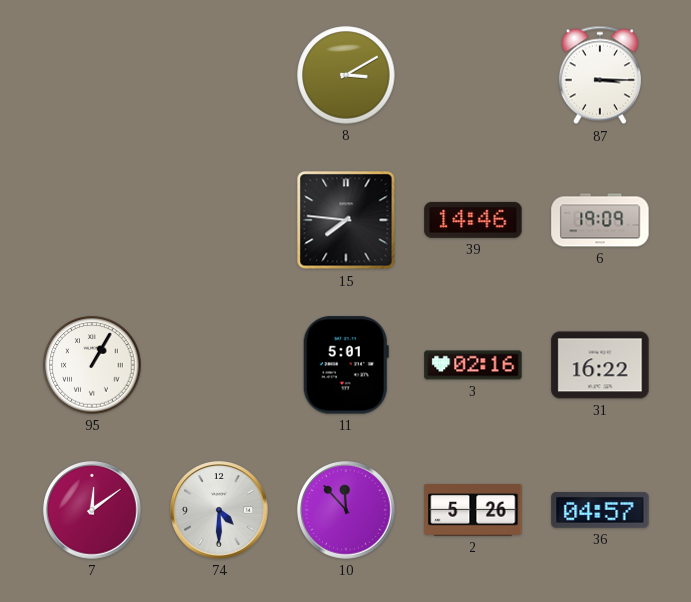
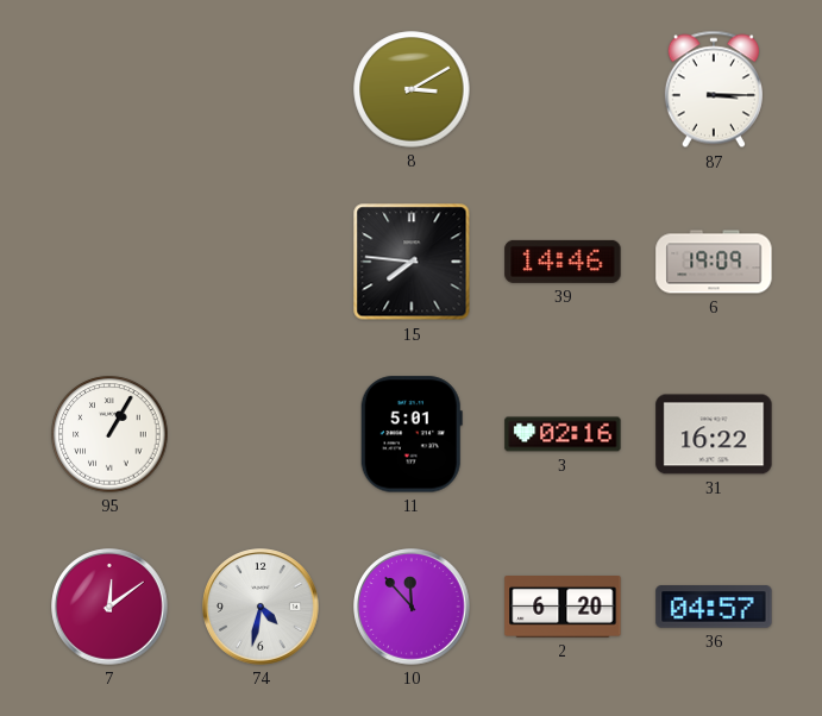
74: 4:30 -> 4:32
2: 5:26 -> 6:20
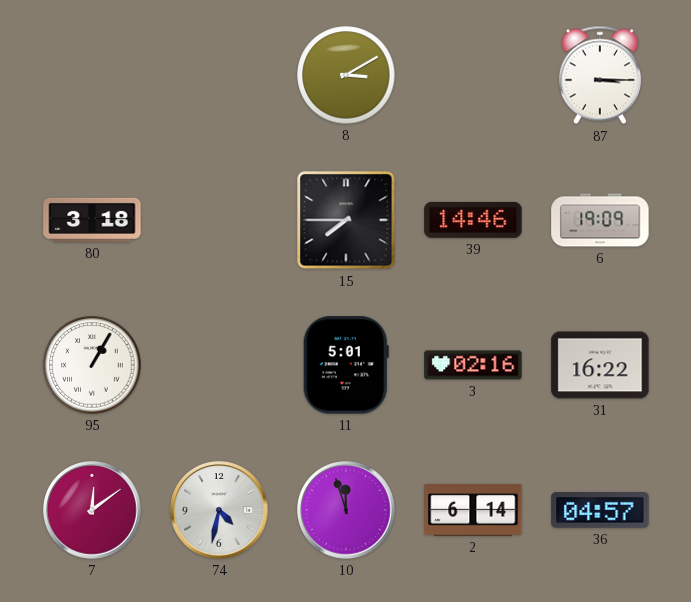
80: none -> 3:18
15: 7:46 -> 7:45
10: 11:53 -> 11:57
2: 6:20 -> 6:14
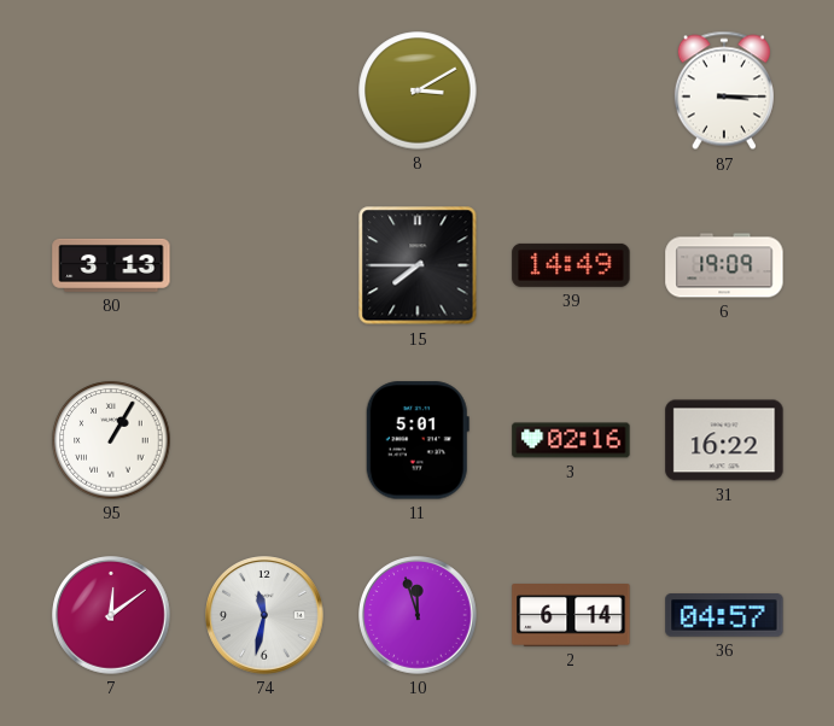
80: 3:18 -> 3:13
39: 14:46 -> 14:49
74: 4:32 -> 11:32
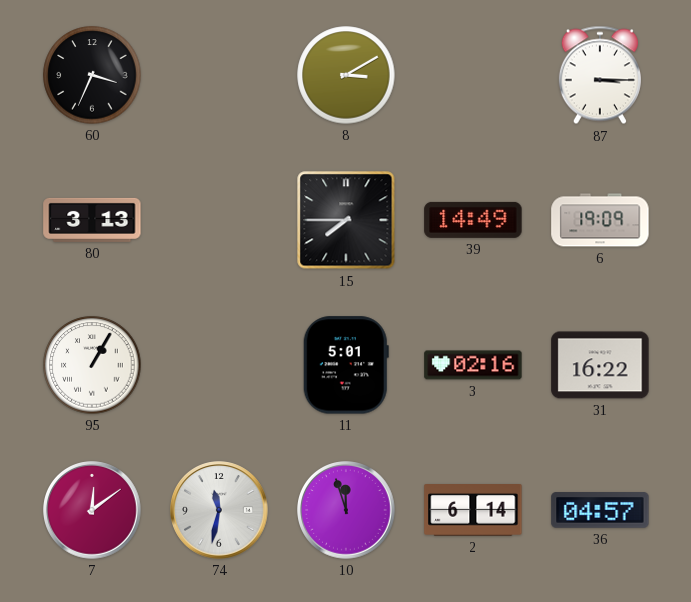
60: none -> 3:34
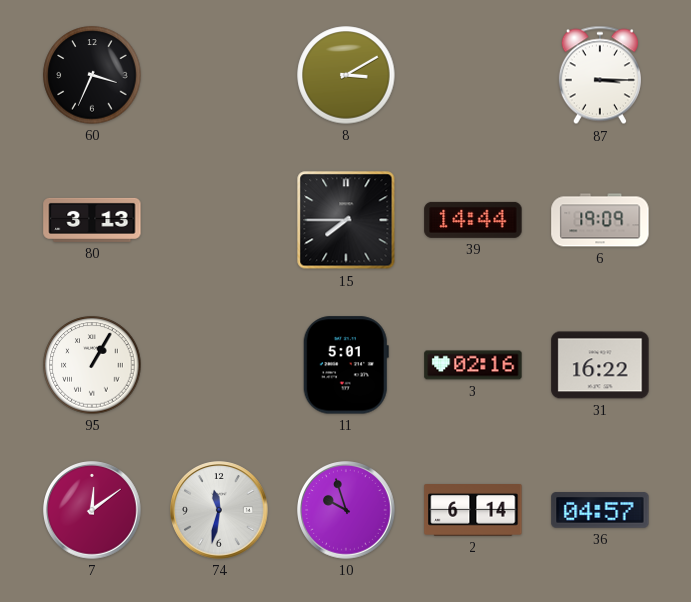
39: 14:49 -> 14:44
10: 11:57 -> 9:57
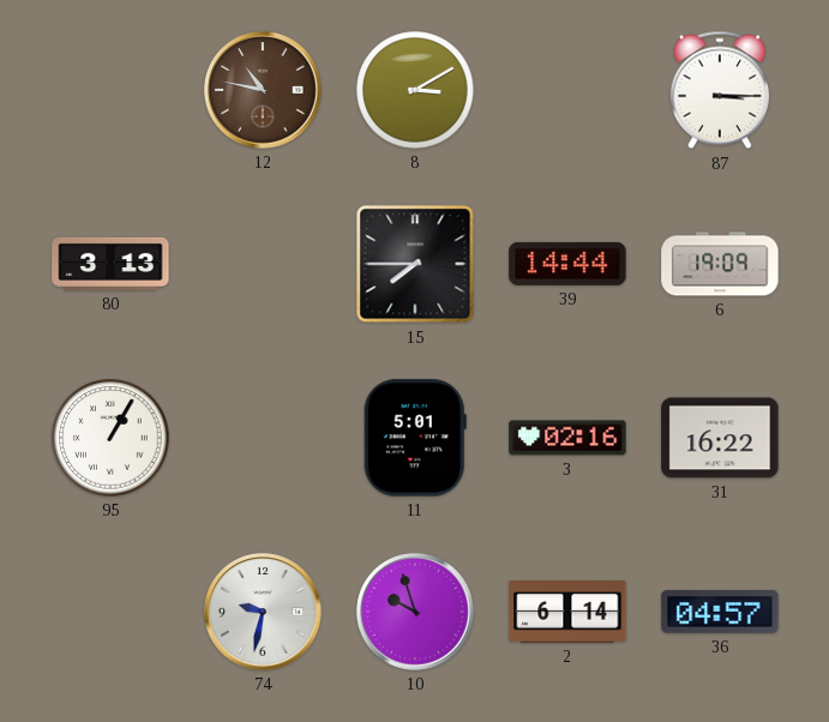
60: 3:34 -> none
12: none -> 10:47
7: 12:09 -> none
74: 11:32 -> 9:32
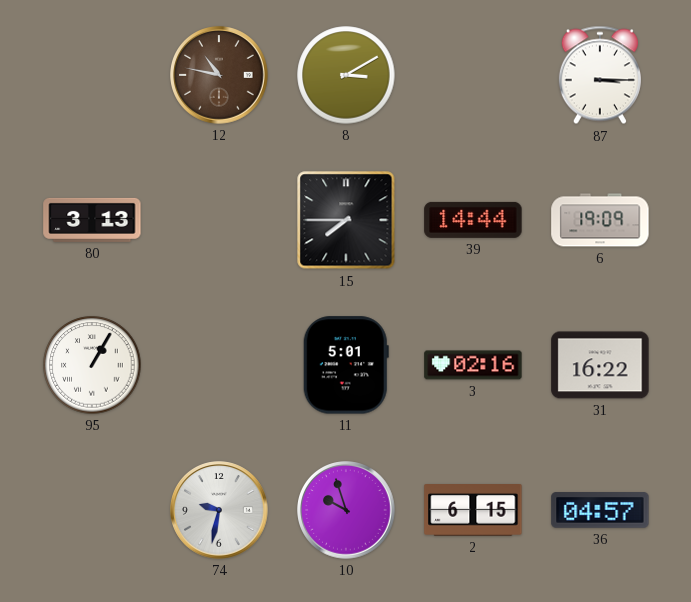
2: 6:14 -> 6:15
